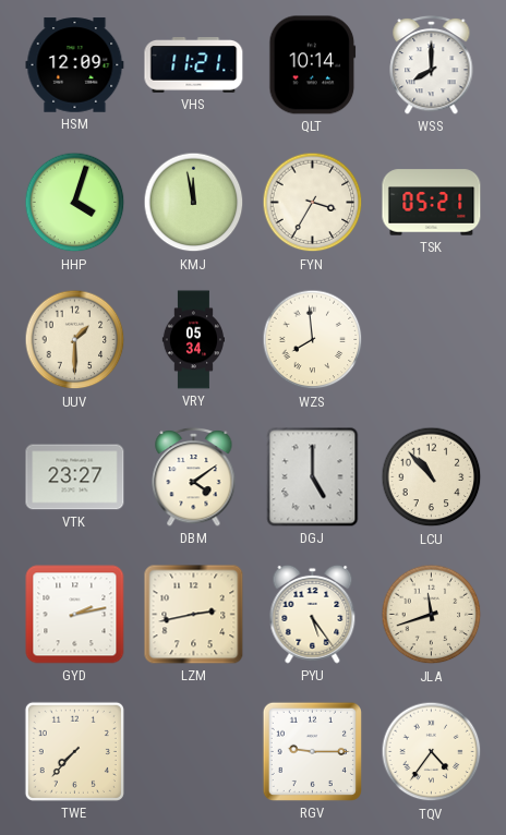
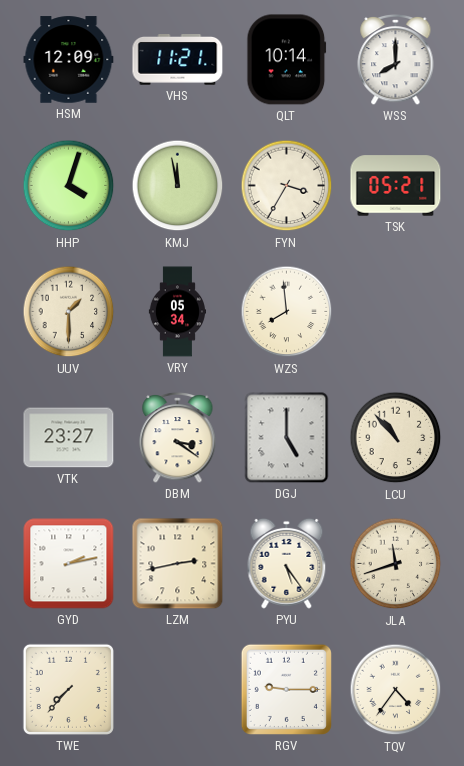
DBM: 4:09 -> 3:21
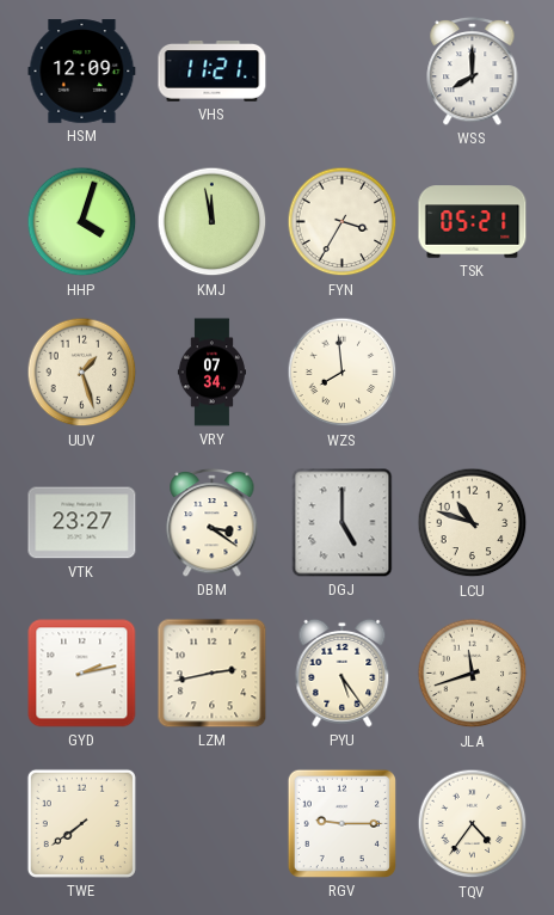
QLT: 10:14 -> none
UUV: 1:30 -> 1:27
VRY: 05:34 -> 07:34
LCU: 10:53 -> 10:48
TWE: 7:37 -> 7:39
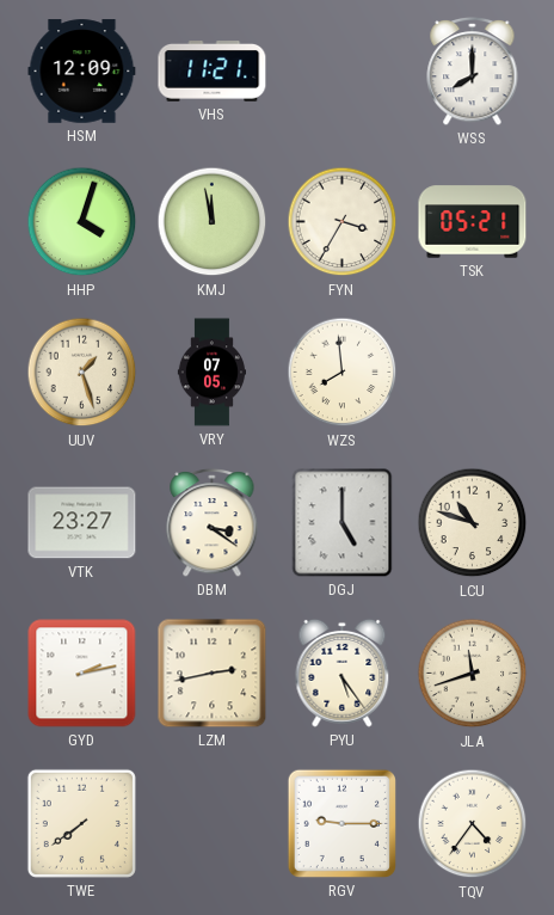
VRY: 07:34 -> 07:05
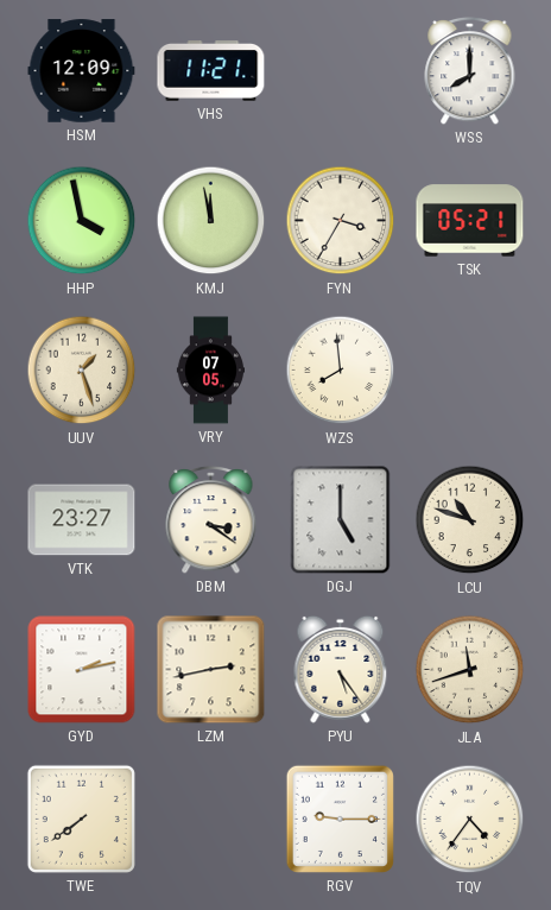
HHP: 4:03 -> 3:58
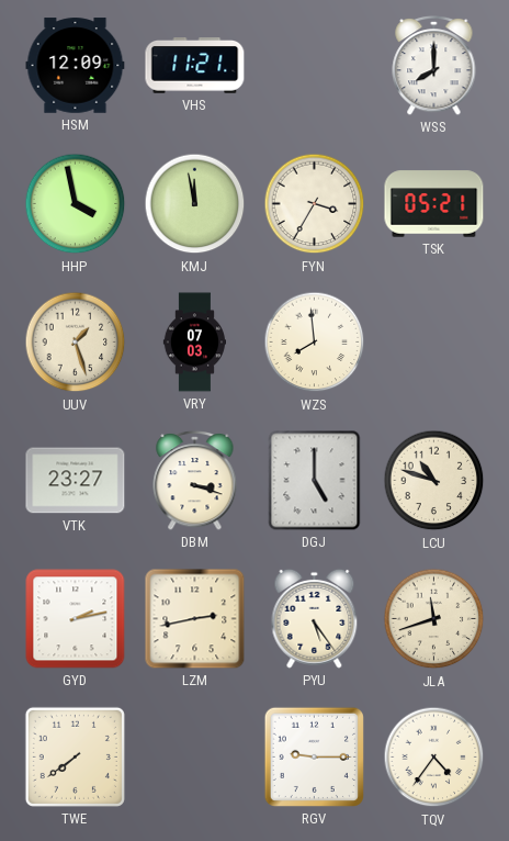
VRY: 07:05 -> 07:03
DBM: 3:21 -> 3:18
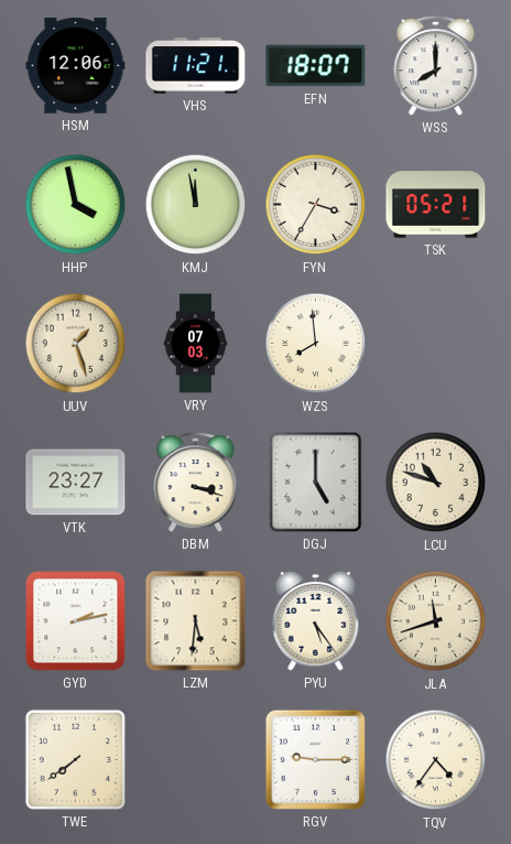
HSM: 12:09 -> 12:06
EFN: none -> 18:07
LZM: 2:43 -> 5:31
